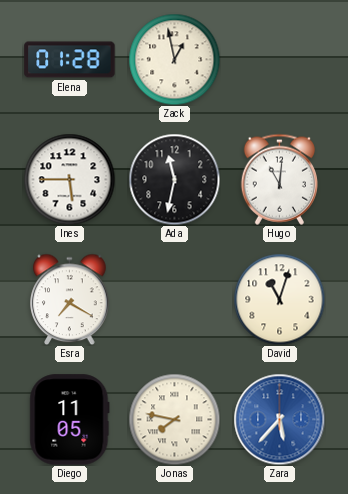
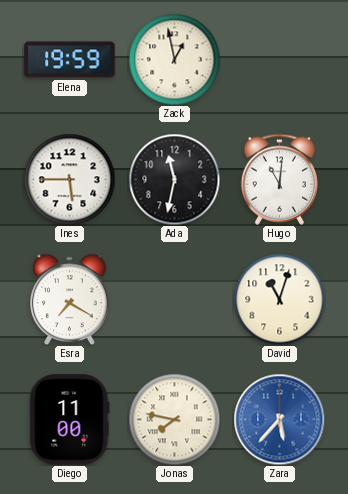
Elena: 01:28 -> 19:59
Diego: 11:05 -> 11:00
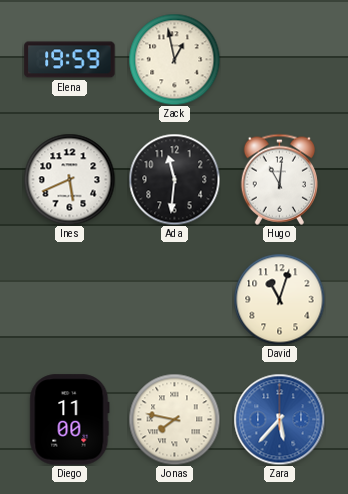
Ines: 5:45 -> 5:41
Ada: 11:32 -> 11:31
Esra: 7:20 -> none
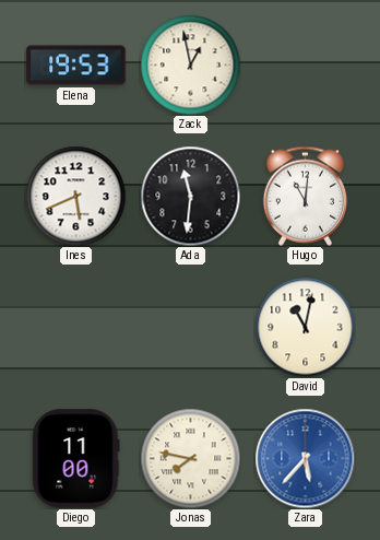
Elena: 19:59 -> 19:53
David: 11:03 -> 11:02
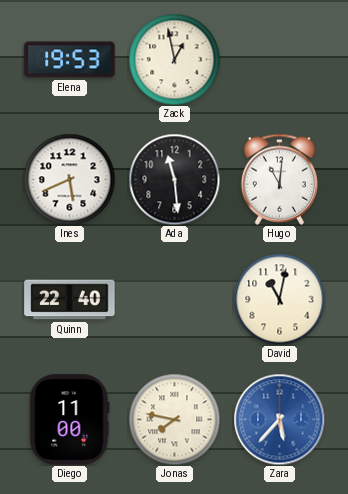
Ada: 11:31 -> 11:29
Quinn: none -> 22:40
